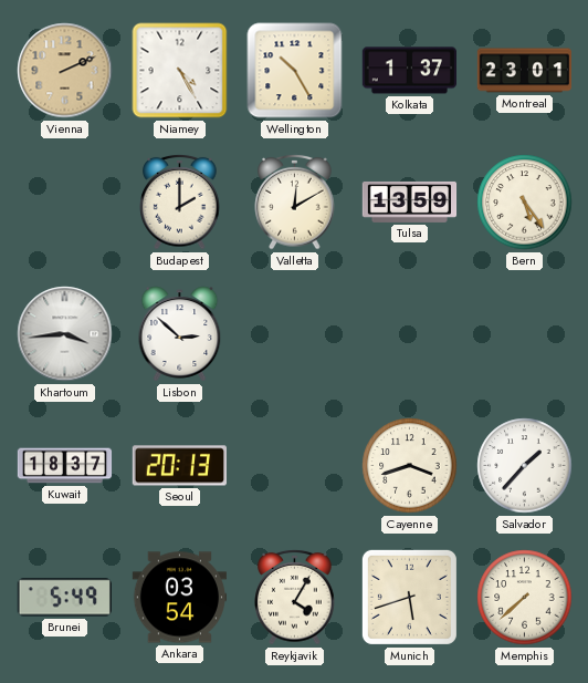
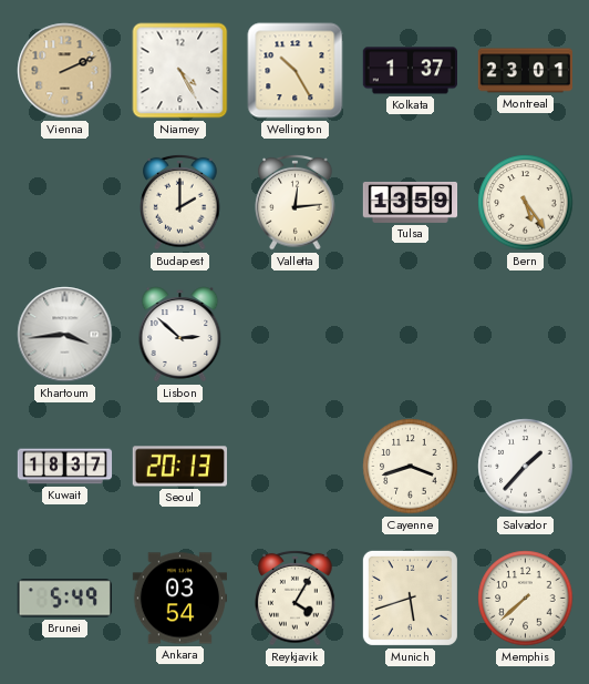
Valletta: 12:10 -> 12:14
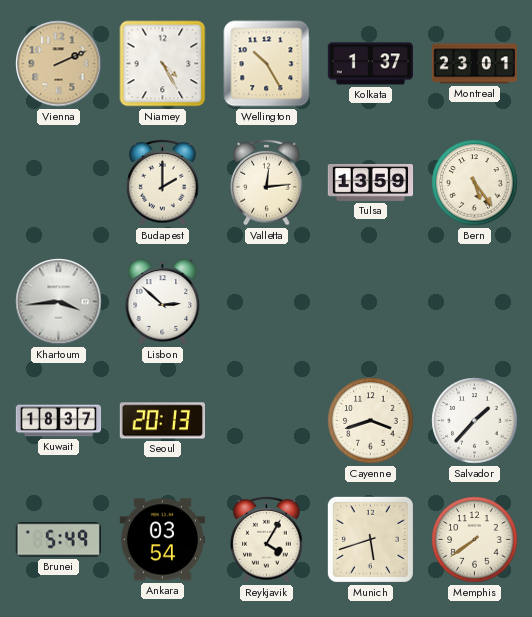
Memphis: 7:38 -> 7:39
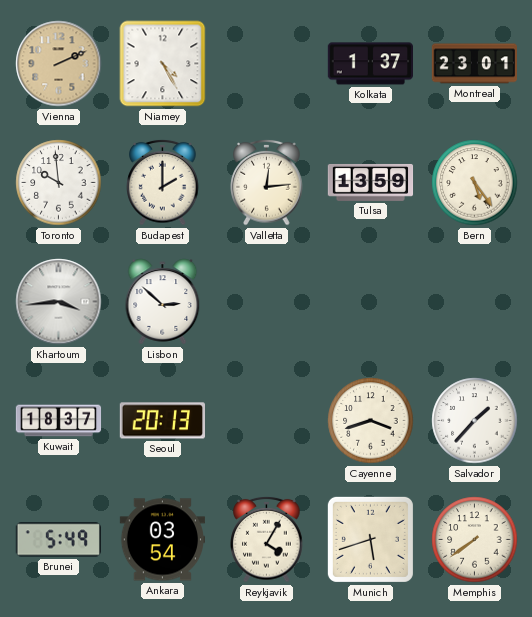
Wellington: 10:25 -> none
Toronto: none -> 9:59
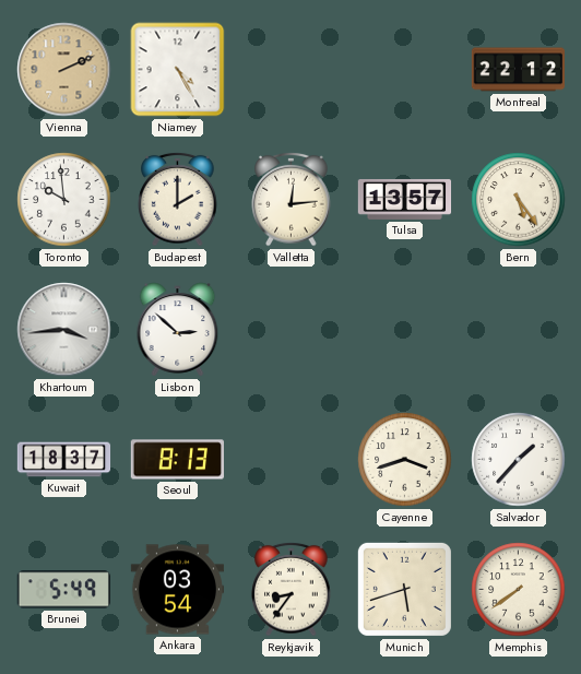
Kolkata: 1:37 -> none
Montreal: 23:01 -> 22:12
Tulsa: 13:59 -> 13:57
Seoul: 20:13 -> 8:13
Reykjavik: 4:05 -> 8:36
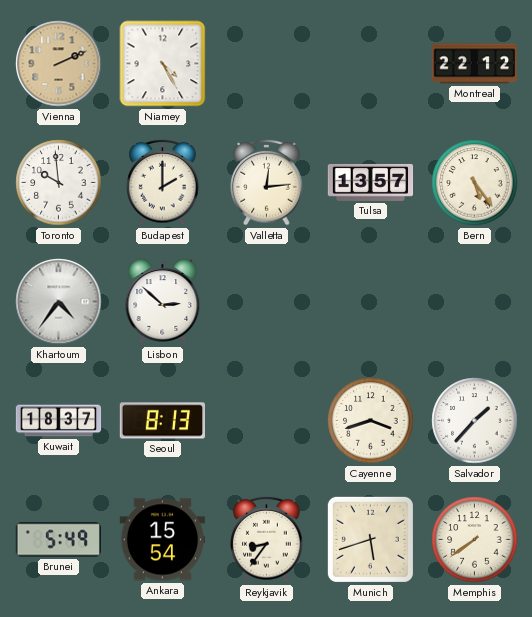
Khartoum: 3:44 -> 4:36
Ankara: 03:54 -> 15:54
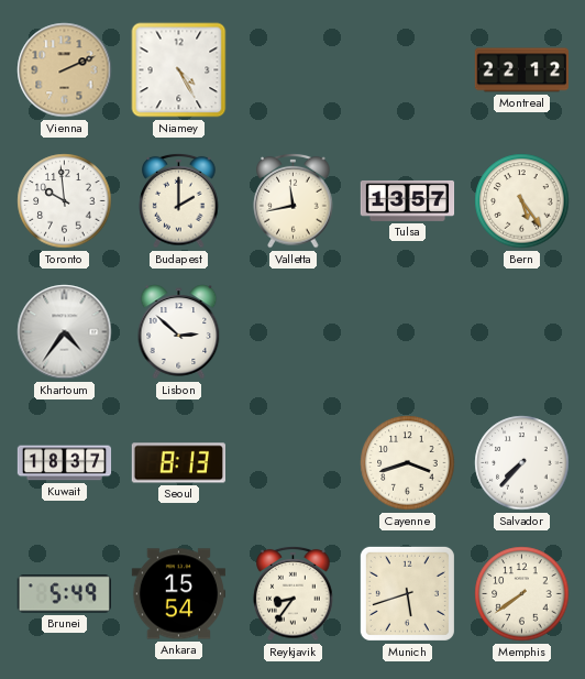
Valletta: 12:14 -> 11:43
Salvador: 1:37 -> 7:37
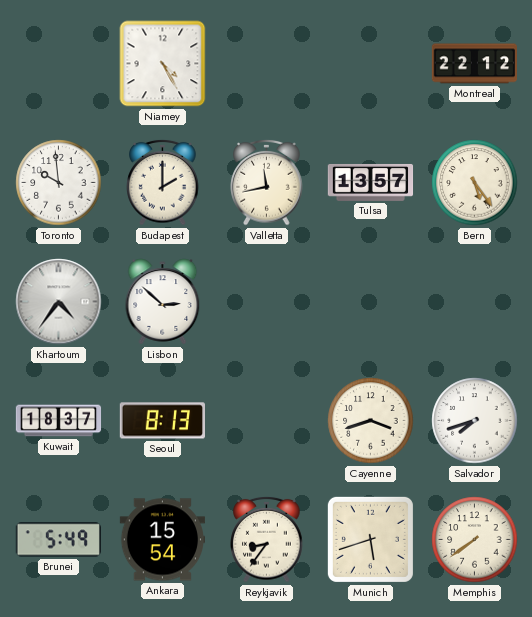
Vienna: 2:11 -> none
Salvador: 7:37 -> 7:42
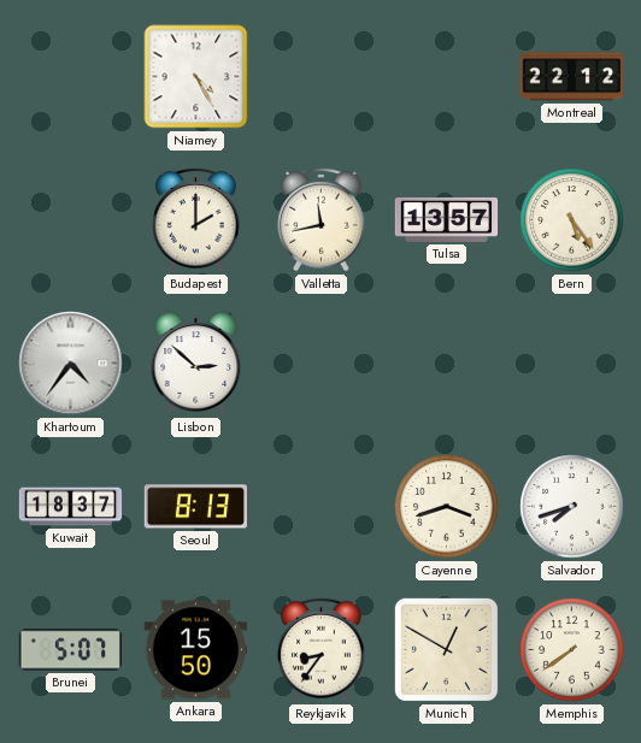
Toronto: 9:59 -> none
Brunei: 5:49 -> 5:07
Ankara: 15:54 -> 15:50
Munich: 5:42 -> 12:50
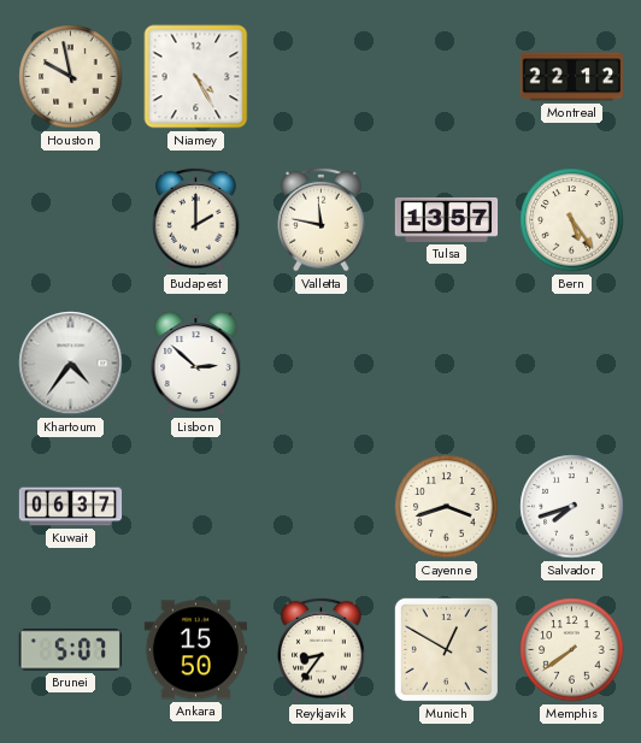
Houston: none -> 9:58
Valletta: 11:43 -> 11:47
Kuwait: 18:37 -> 06:37
Seoul: 8:13 -> none
